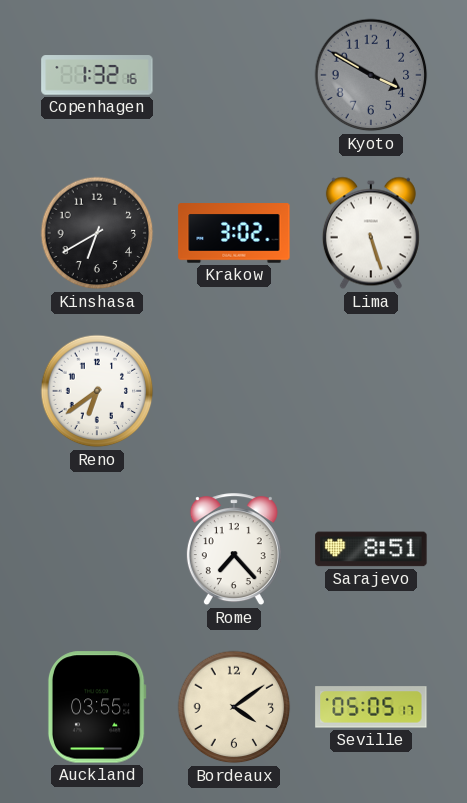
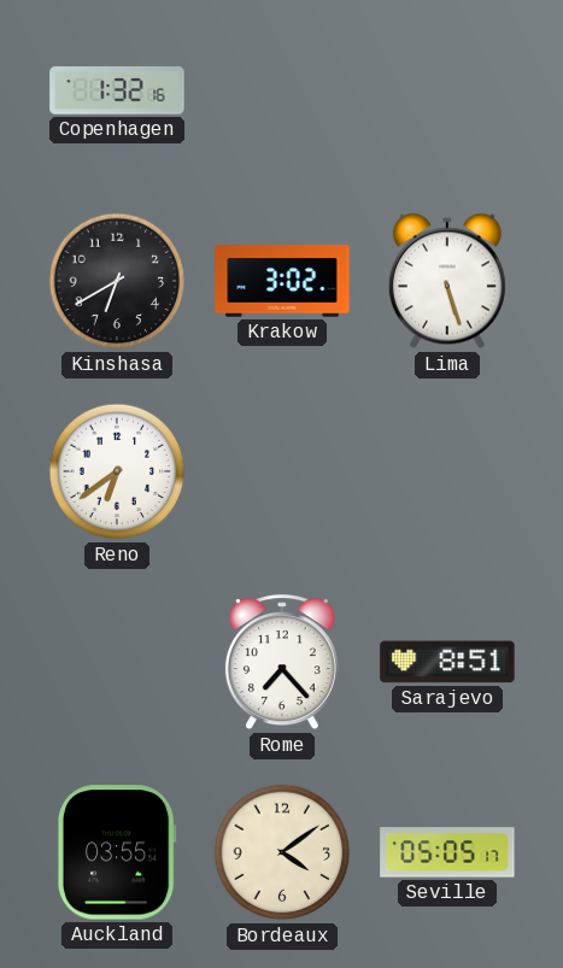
Kyoto: 3:50 -> none
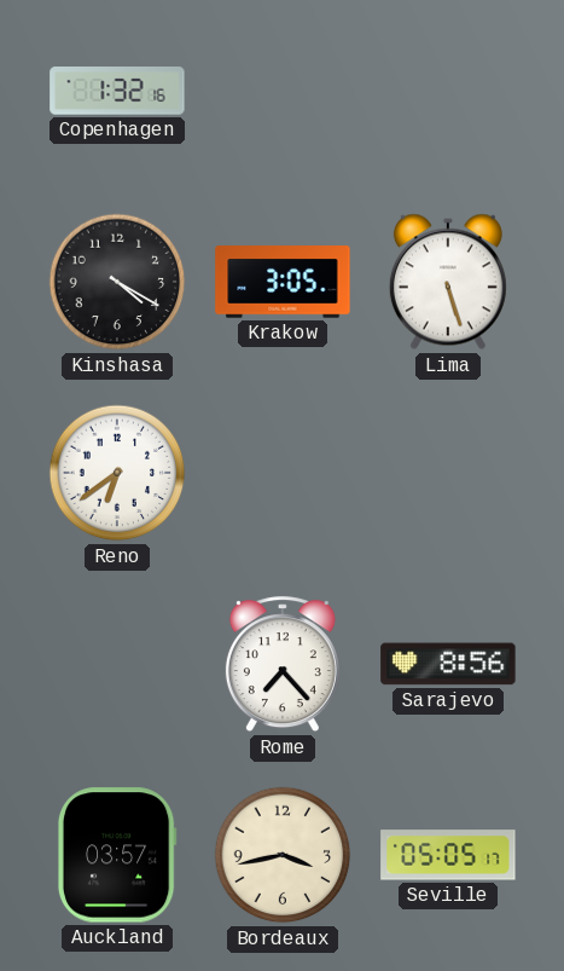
Kinshasa: 6:40 -> 4:20
Krakow: 3:02 -> 3:05
Sarajevo: 8:51 -> 8:56
Auckland: 03:55 -> 03:57
Bordeaux: 4:09 -> 3:43
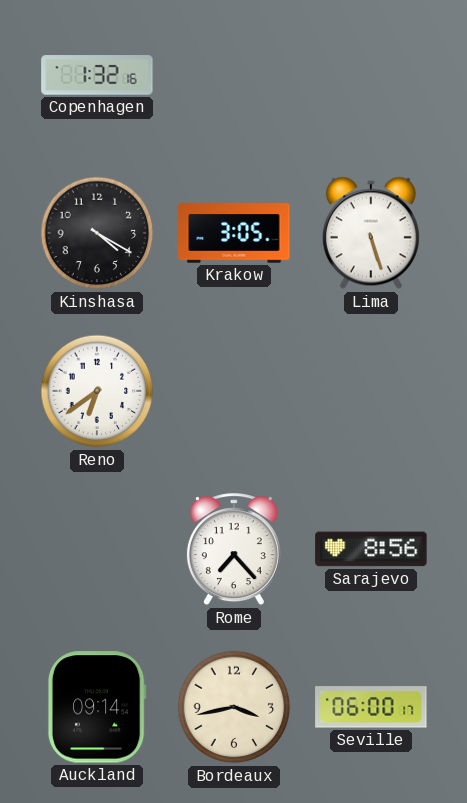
Auckland: 03:57 -> 09:14
Seville: 05:05 -> 06:00
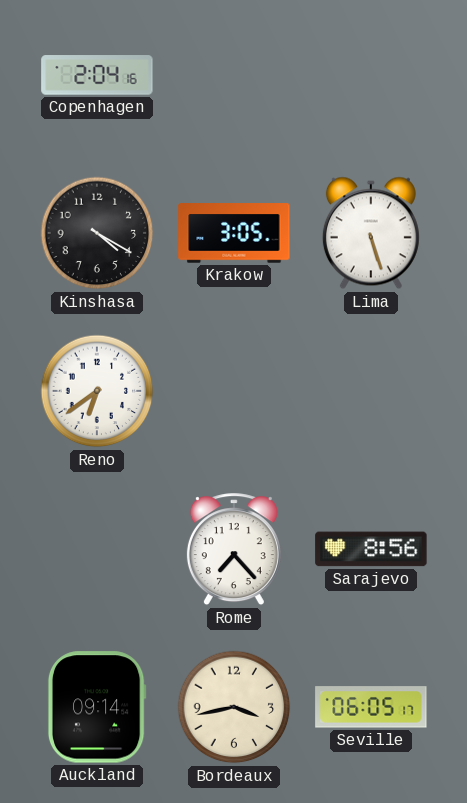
Copenhagen: 1:32 -> 2:04
Seville: 06:00 -> 06:05
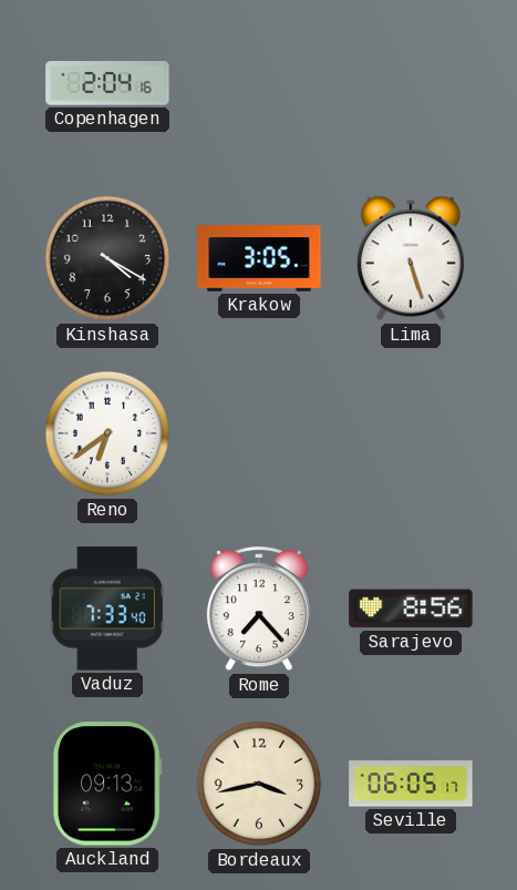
Vaduz: none -> 7:33
Auckland: 09:14 -> 09:13
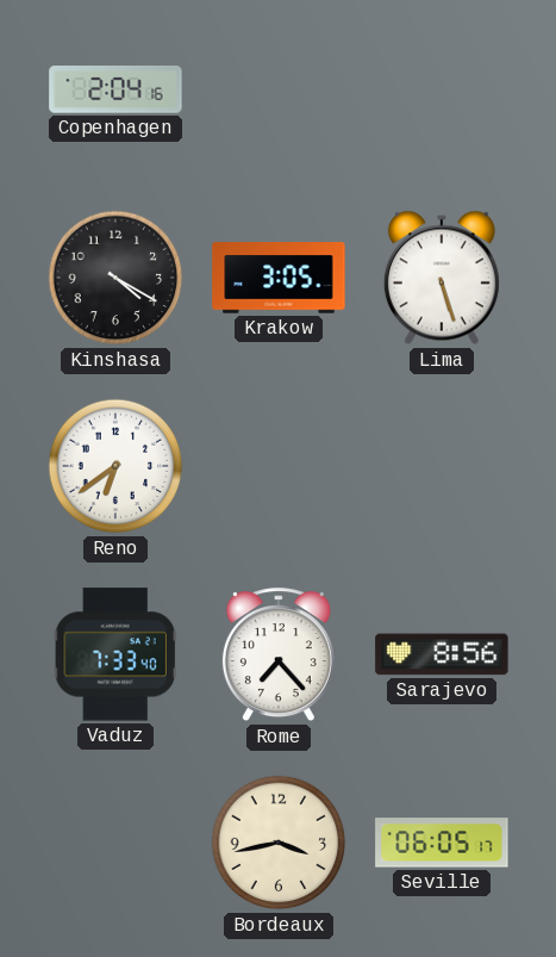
Auckland: 09:13 -> none
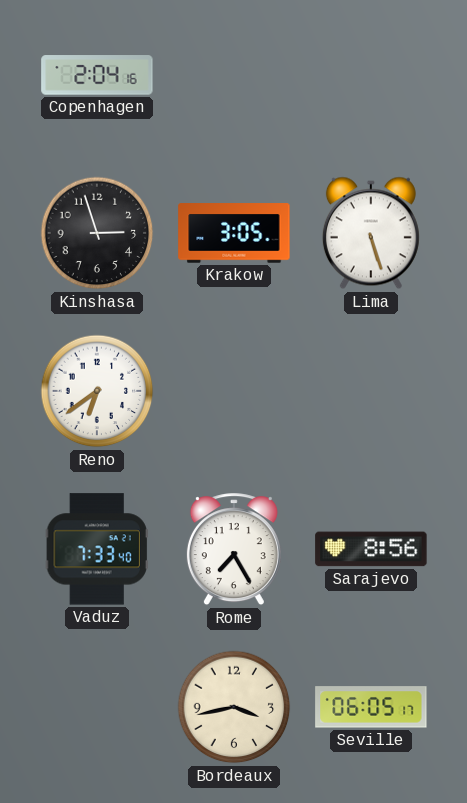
Kinshasa: 4:20 -> 2:57
Rome: 7:23 -> 7:25
